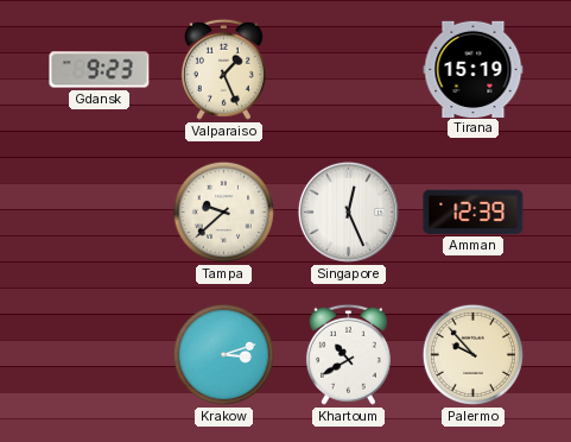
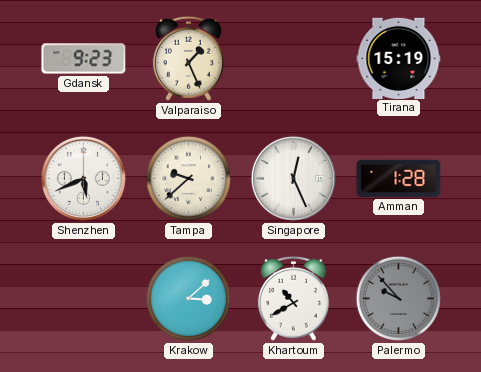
Shenzhen: none -> 5:41
Amman: 12:39 -> 1:28
Krakow: 3:12 -> 3:08
Palermo dial: cream -> grey
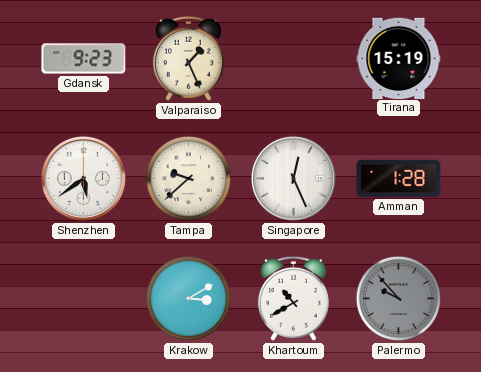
Shenzhen: 5:41 -> 5:39
Krakow: 3:08 -> 3:10
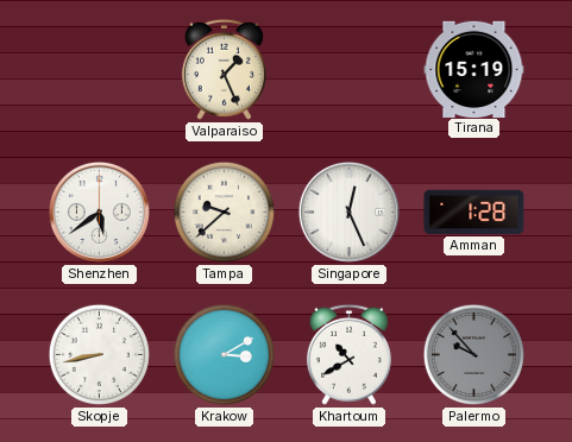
Gdansk: 9:23 -> none
Skopje: none -> 8:43
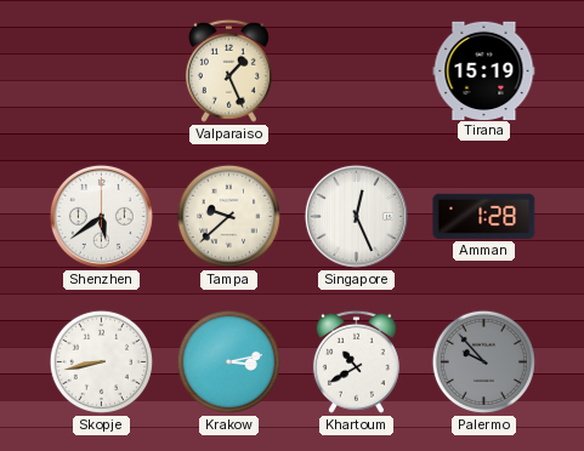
Krakow: 3:10 -> 3:13
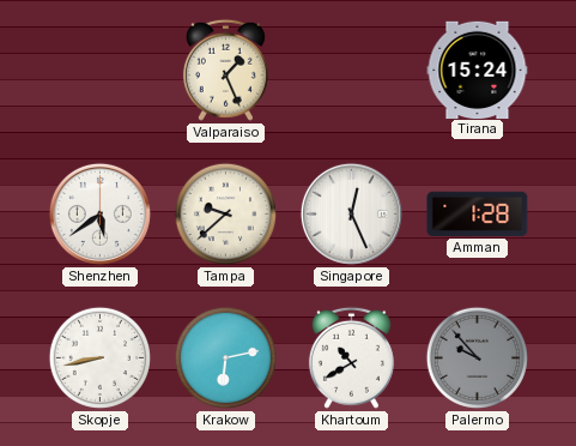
Tirana: 15:19 -> 15:24
Krakow: 3:13 -> 6:13
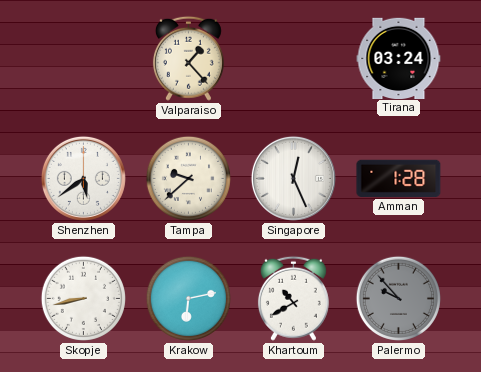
Valparaiso: 1:26 -> 1:23
Tirana: 15:24 -> 03:24
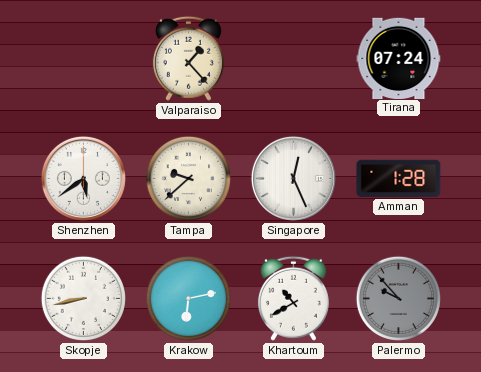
Tirana: 03:24 -> 07:24
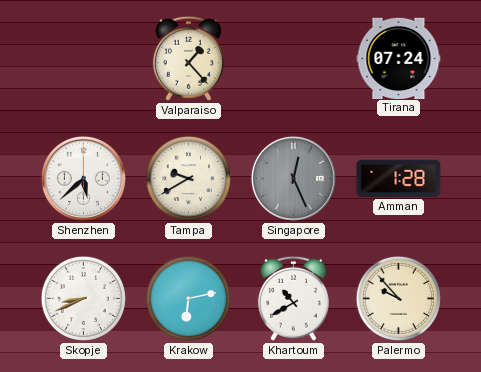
Shenzhen: 5:39 -> 5:38
Tampa: 9:38 -> 9:40
Singapore dial: white -> grey
Skopje: 8:43 -> 8:41
Palermo dial: grey -> cream
